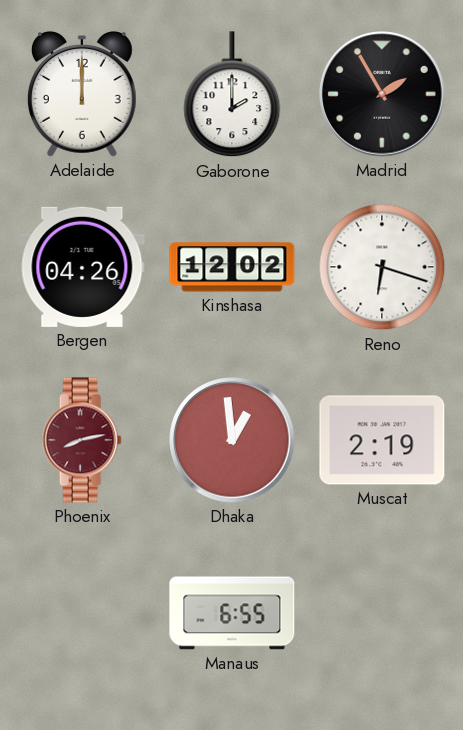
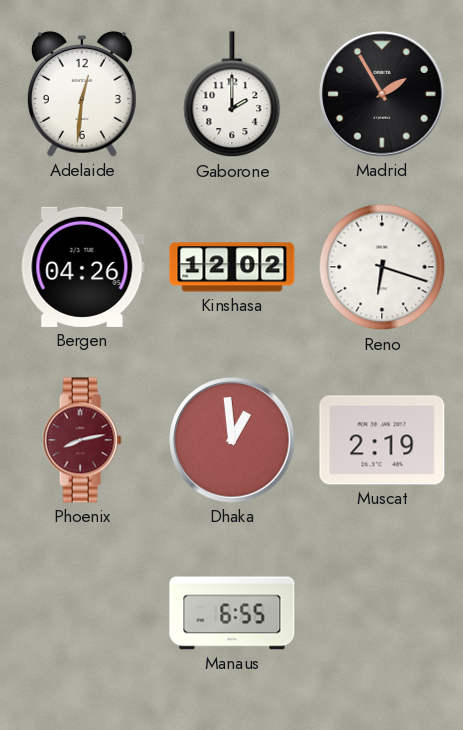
Adelaide: 12:00 -> 12:31
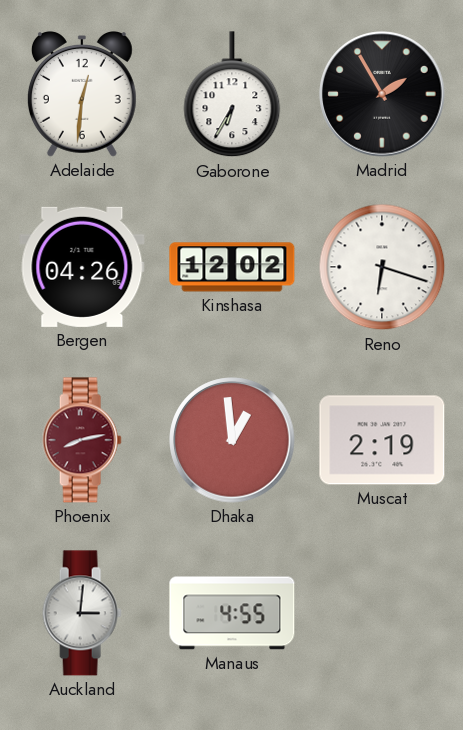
Gaborone: 2:00 -> 6:35
Auckland: none -> 3:01
Manaus: 6:55 -> 4:55
